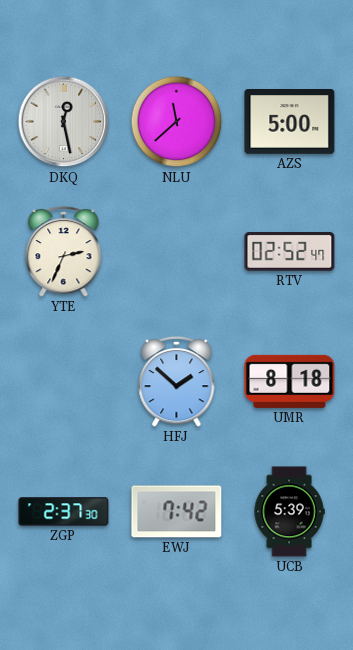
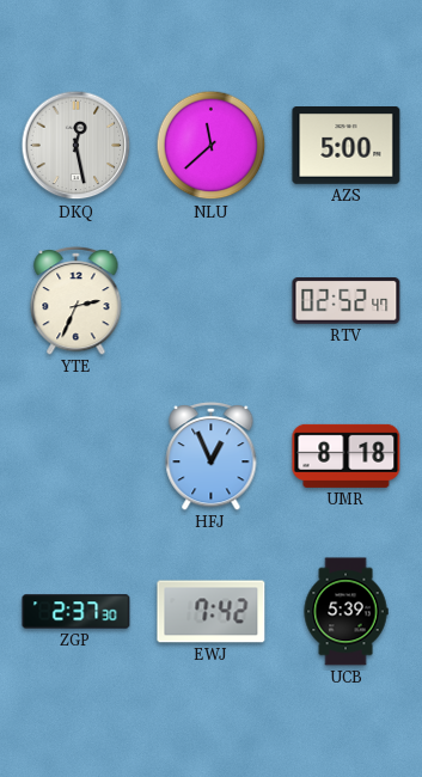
HFJ: 1:52 -> 12:56
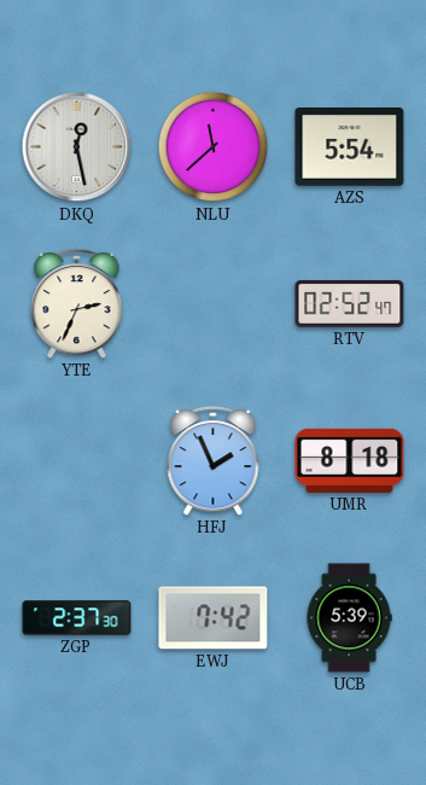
AZS: 5:00 -> 5:54
HFJ: 12:56 -> 1:56
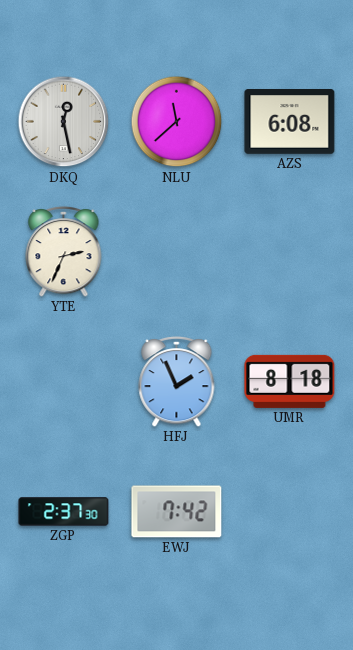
AZS: 5:54 -> 6:08
RTV: 02:52 -> none
UCB: 5:39 -> none
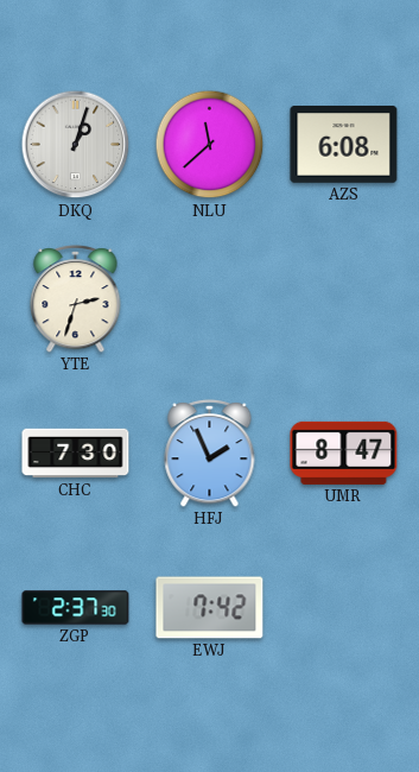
DKQ: 12:28 -> 1:03
YTE: 2:34 -> 2:33
CHC: none -> 7:30
UMR: 8:18 -> 8:47
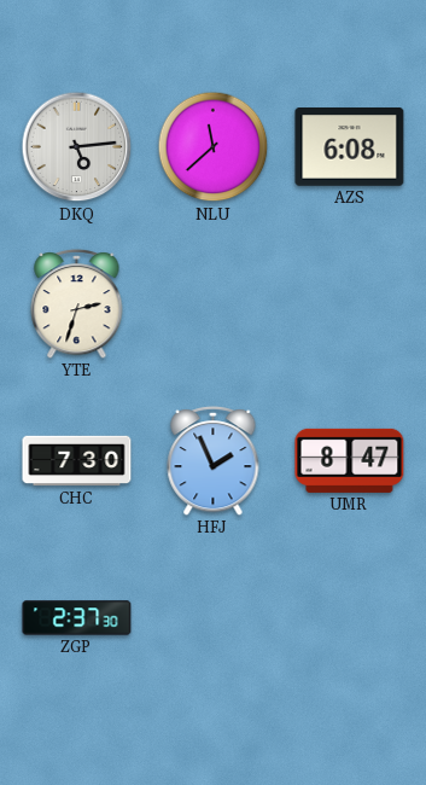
DKQ: 1:03 -> 5:14
EWJ: 7:42 -> none
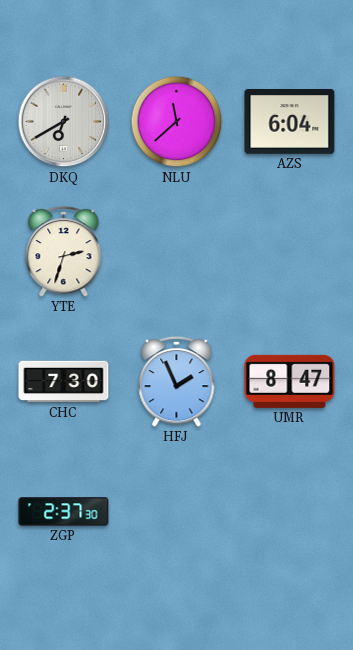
DKQ: 5:14 -> 6:40
AZS: 6:08 -> 6:04
